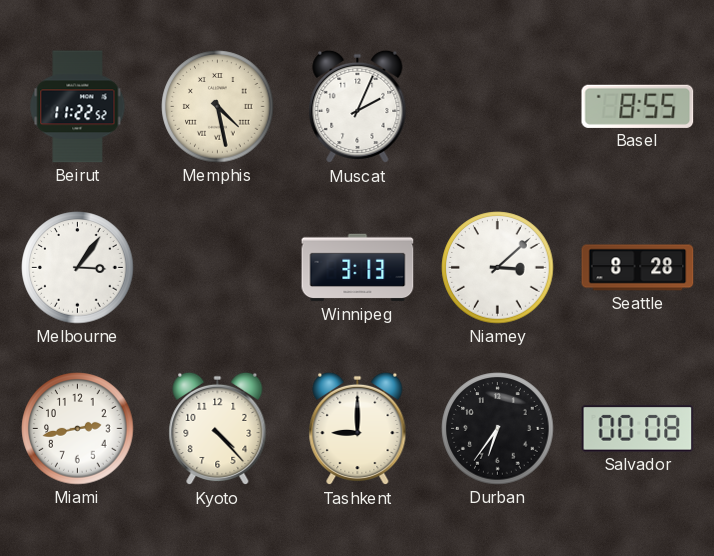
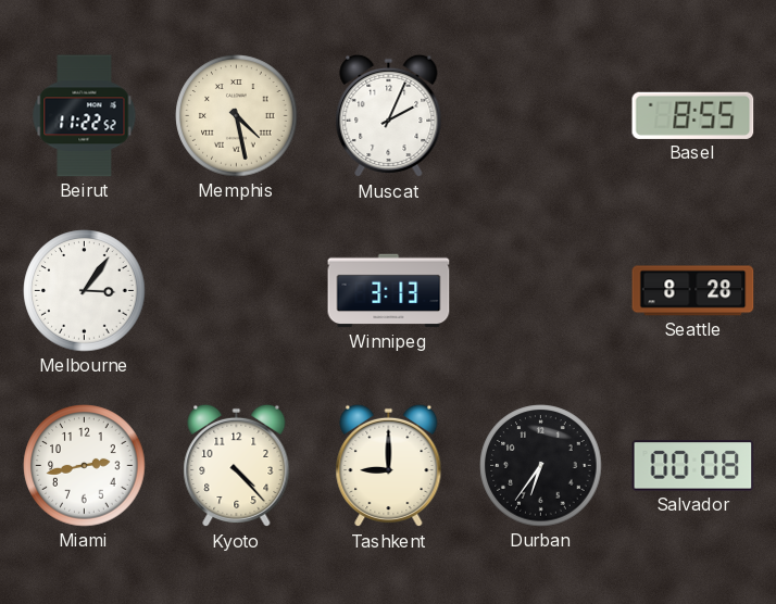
Niamey: 3:08 -> none
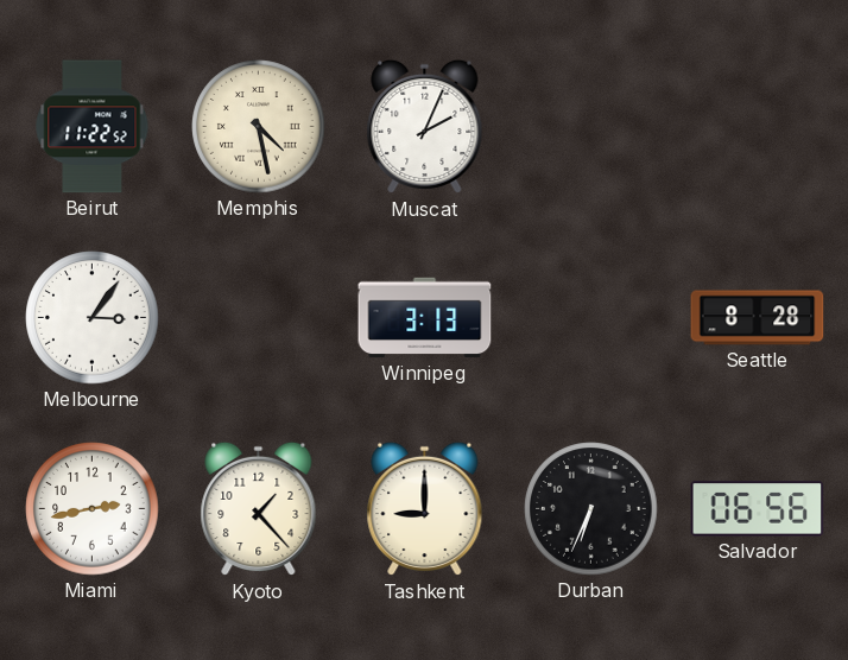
Basel: 8:55 -> none
Kyoto: 4:23 -> 1:23
Durban: 6:36 -> 6:34
Salvador: 00:08 -> 06:56
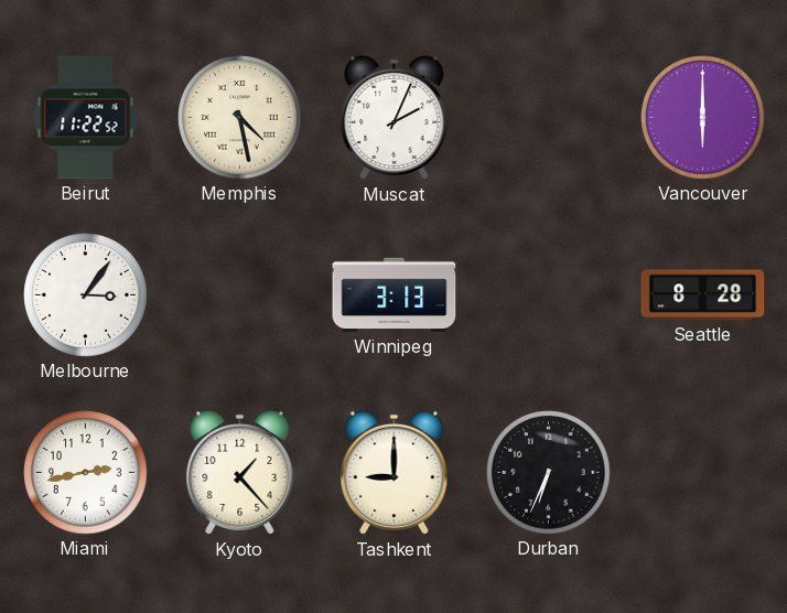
Vancouver: none -> 6:00
Salvador: 06:56 -> none
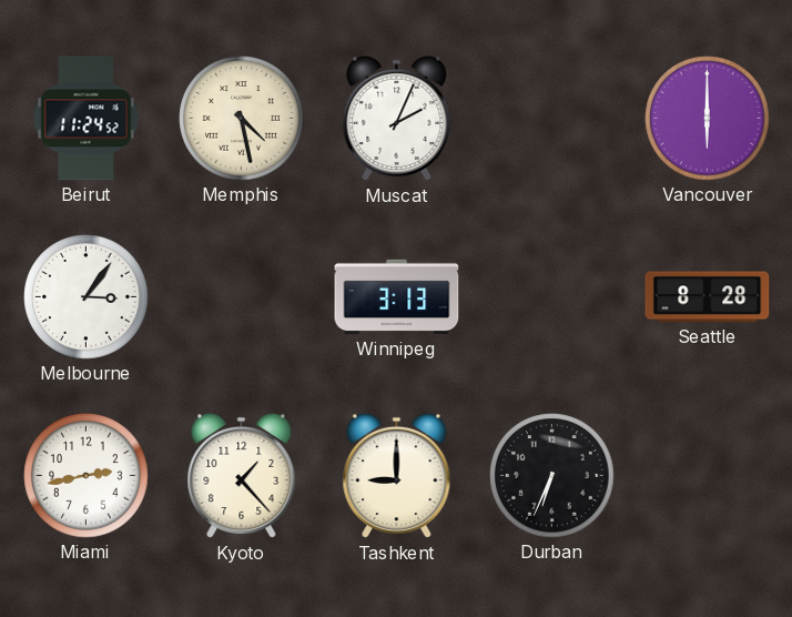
Beirut: 11:22 -> 11:24
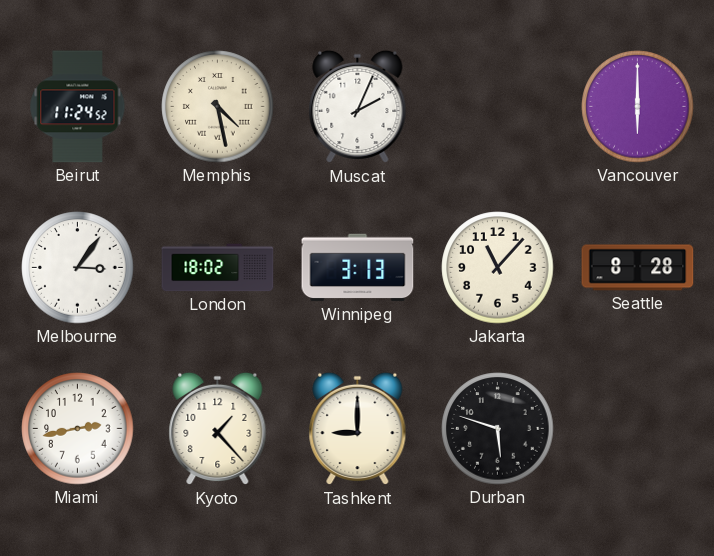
London: none -> 18:02
Jakarta: none -> 11:07
Durban: 6:34 -> 5:48
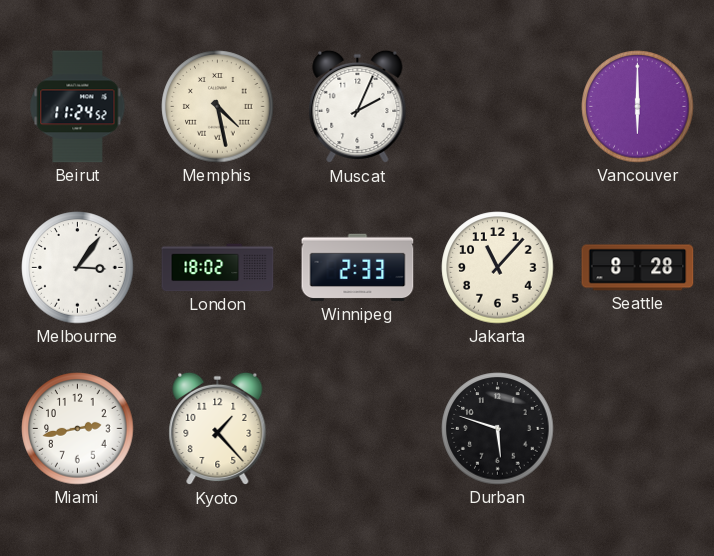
Winnipeg: 3:13 -> 2:33
Tashkent: 9:00 -> none
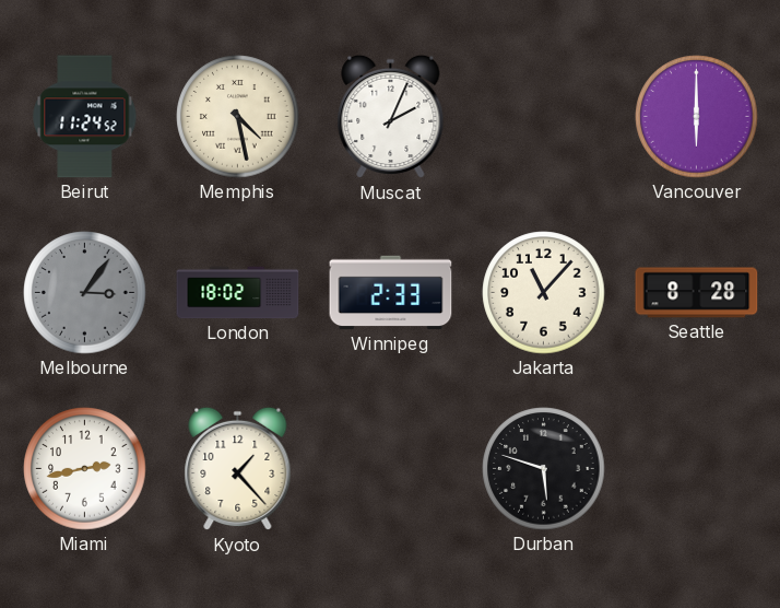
Melbourne dial: white -> grey
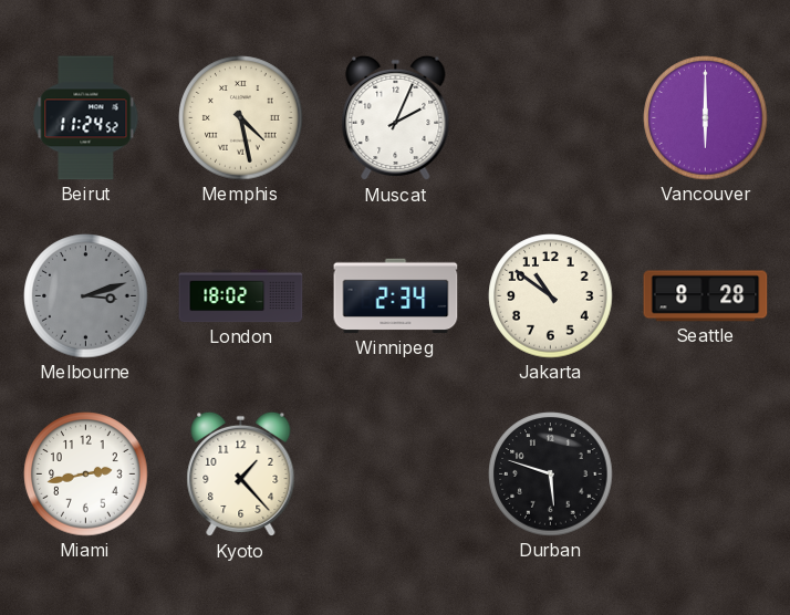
Melbourne: 3:06 -> 3:12
Winnipeg: 2:33 -> 2:34
Jakarta: 11:07 -> 10:51
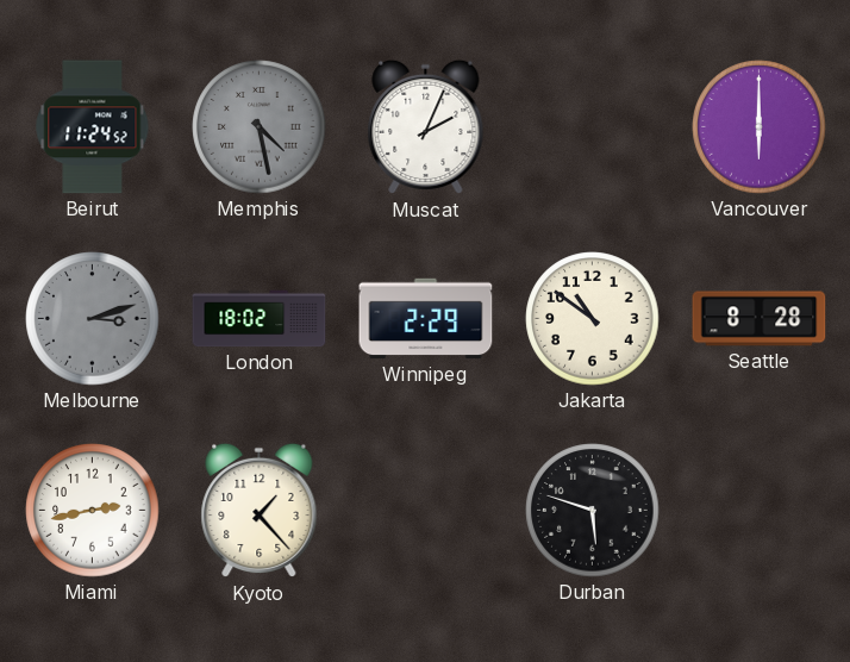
Memphis dial: cream -> grey
Winnipeg: 2:34 -> 2:29
